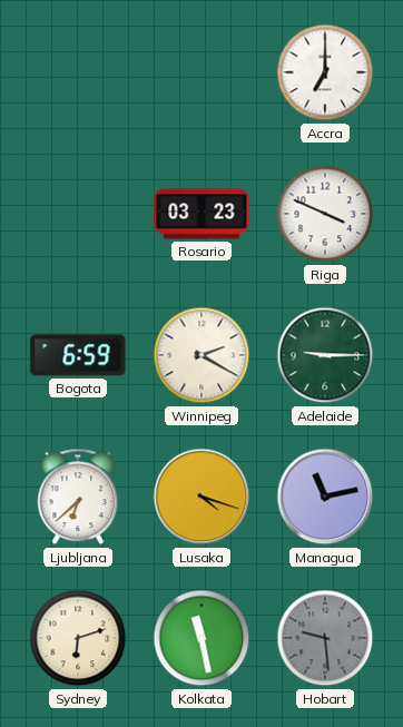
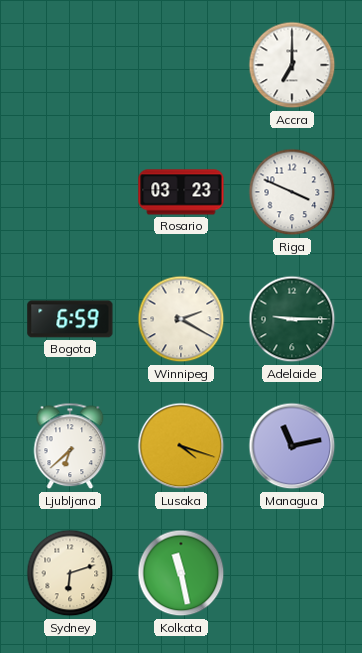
Hobart: 9:29 -> none
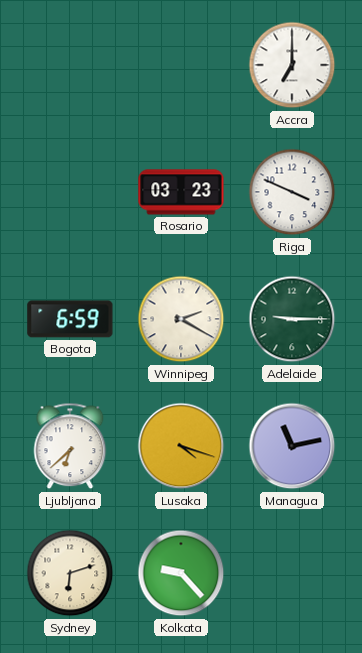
Kolkata: 11:28 -> 9:23
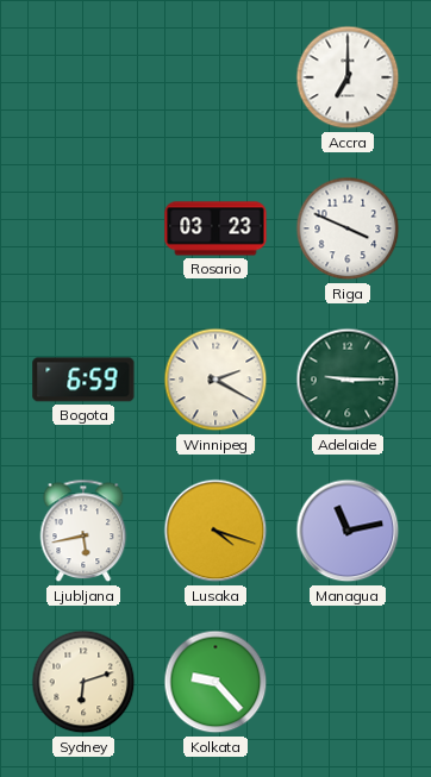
Ljubljana: 6:38 -> 5:43
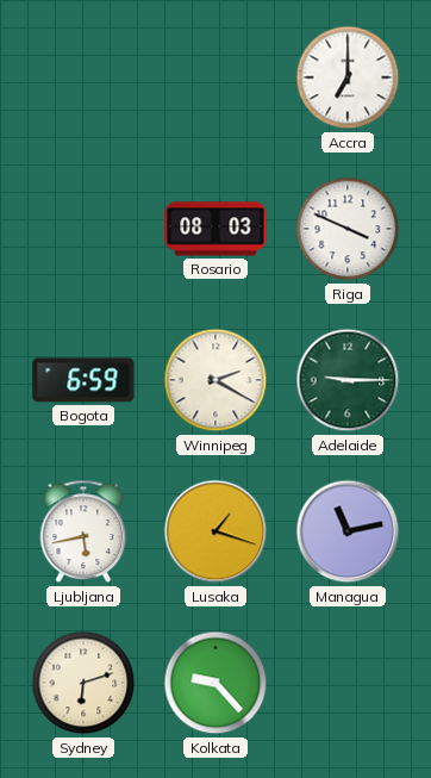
Rosario: 03:23 -> 08:03
Lusaka: 4:18 -> 1:18
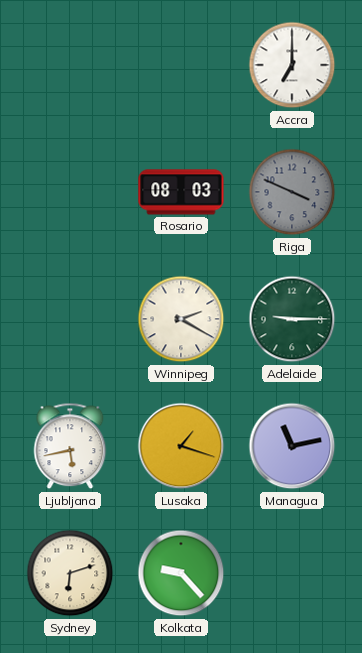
Riga dial: white -> grey
Bogota: 6:59 -> none
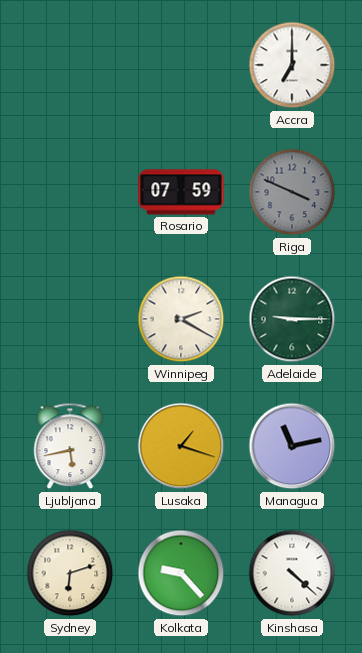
Rosario: 08:03 -> 07:59
Kinshasa: none -> 4:22
